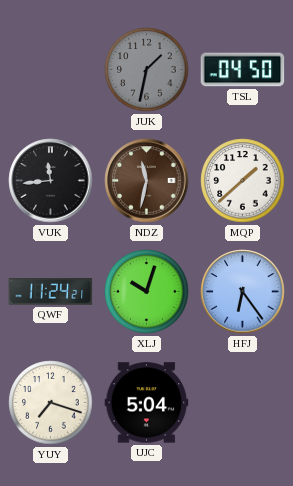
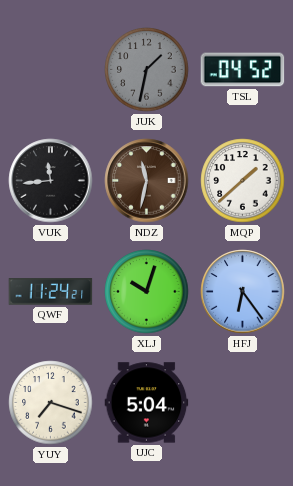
TSL: 04:50 -> 04:52
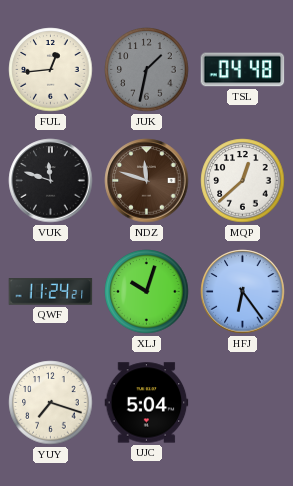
FUL: none -> 12:44
TSL: 04:52 -> 04:48
VUK: 11:44 -> 11:48
NDZ: 11:32 -> 11:48
MQP: 1:38 -> 12:38
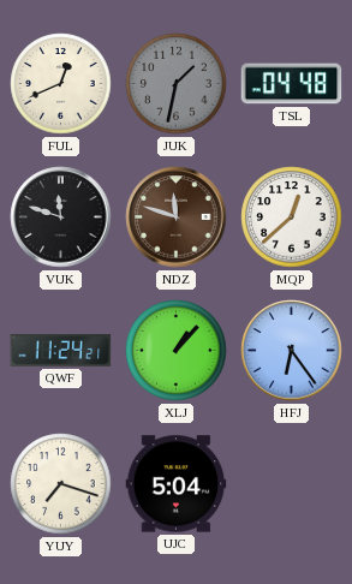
FUL: 12:44 -> 12:41
XLJ: 10:03 -> 1:07
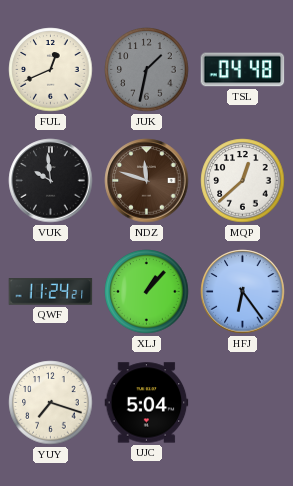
VUK: 11:48 -> 9:59
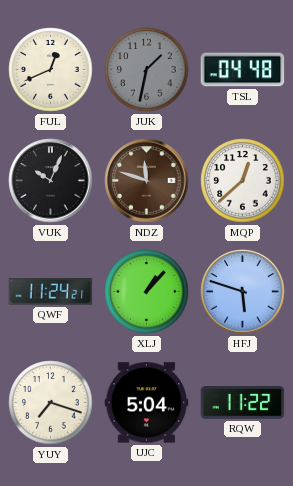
VUK: 9:59 -> 10:04
HFJ: 6:24 -> 5:48
RQW: none -> 11:22
